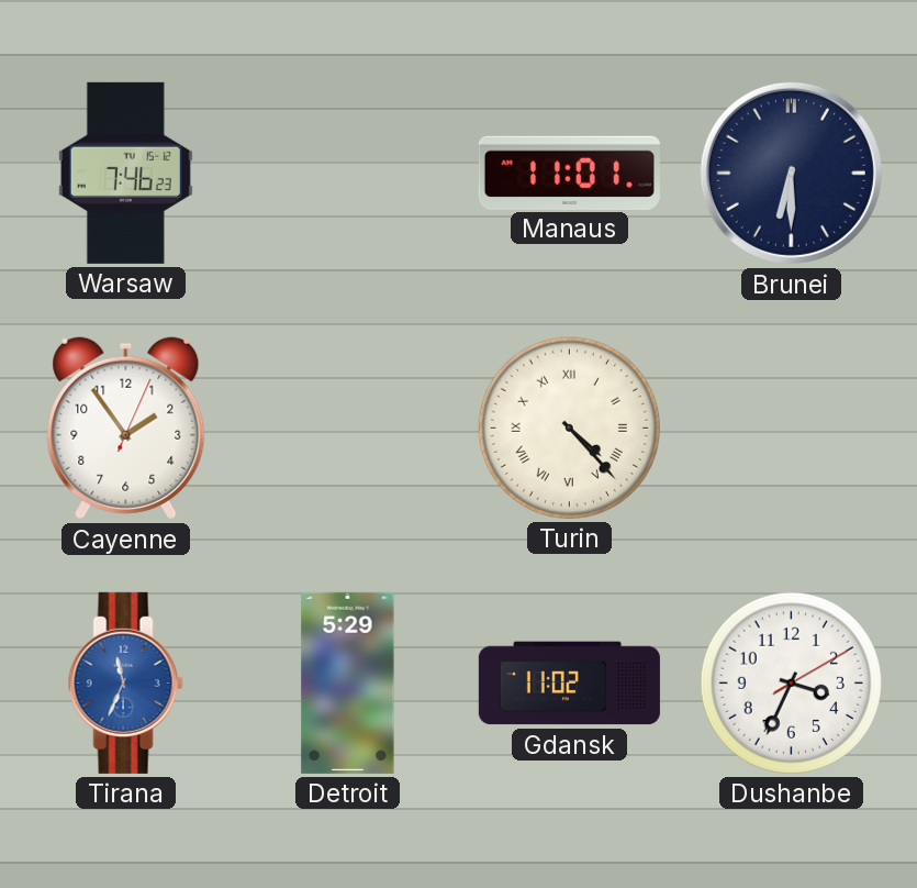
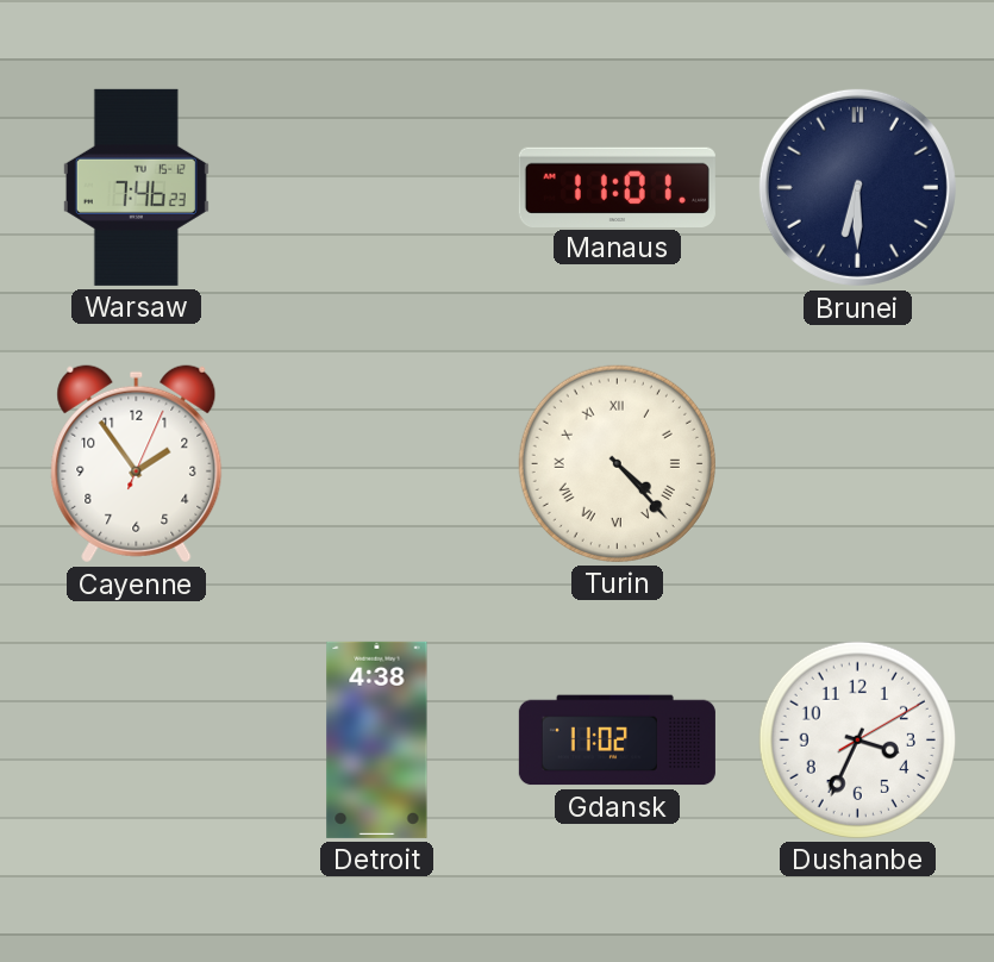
Tirana: 11:34 -> none
Detroit: 5:29 -> 4:38
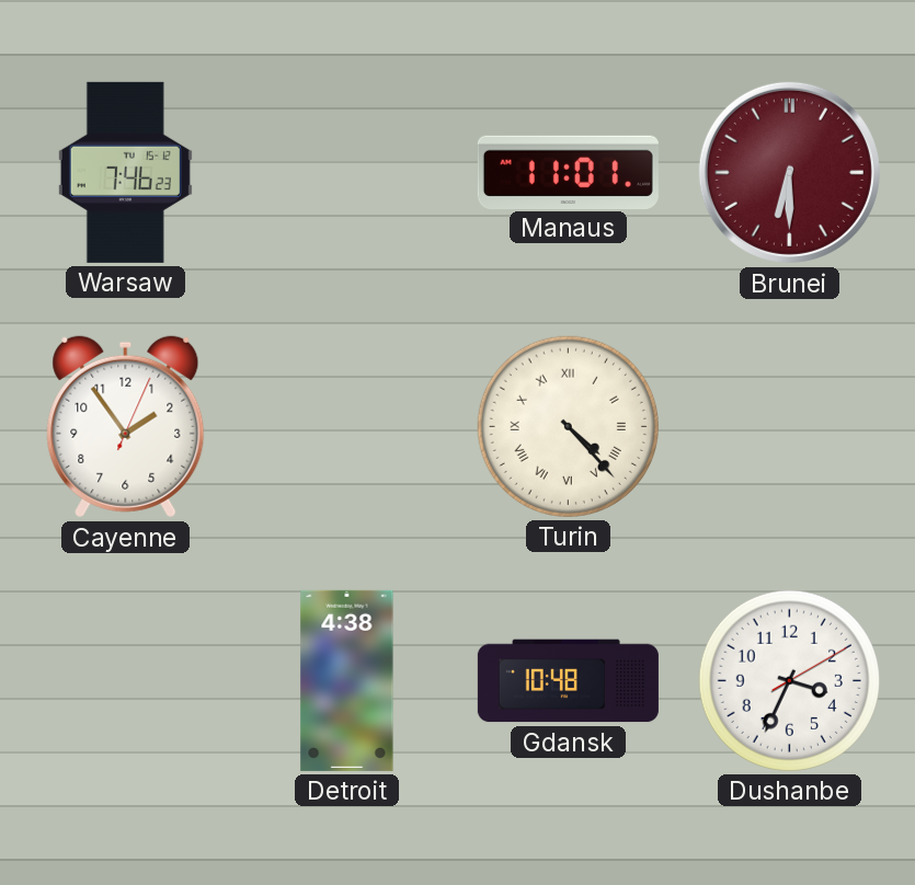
Brunei dial: navy -> burgundy
Gdansk: 11:02 -> 10:48
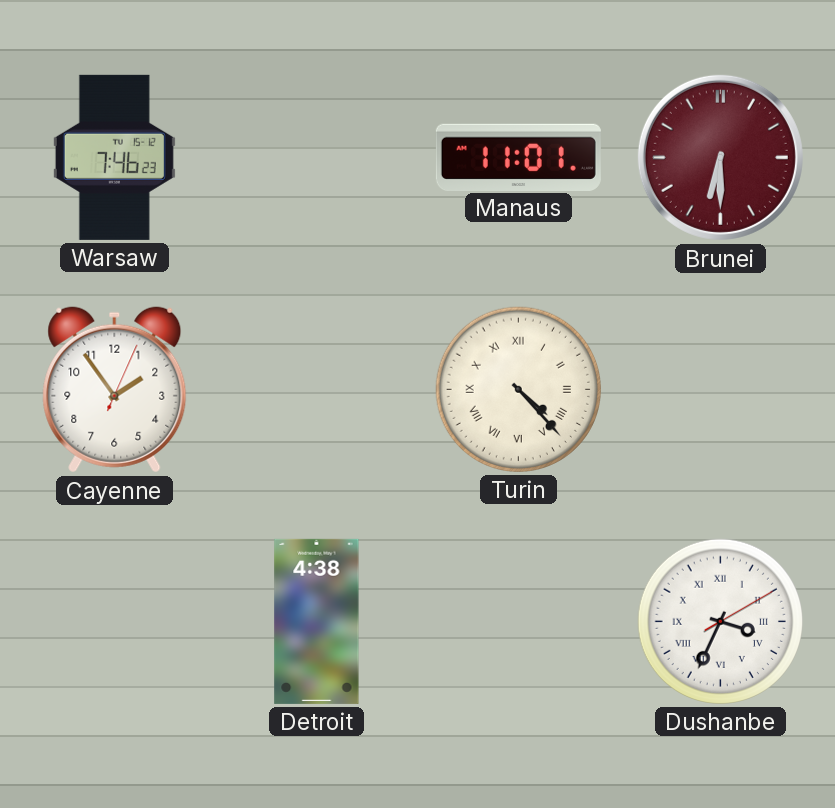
Gdansk: 10:48 -> none
Dushanbe numerals: Arabic -> Roman
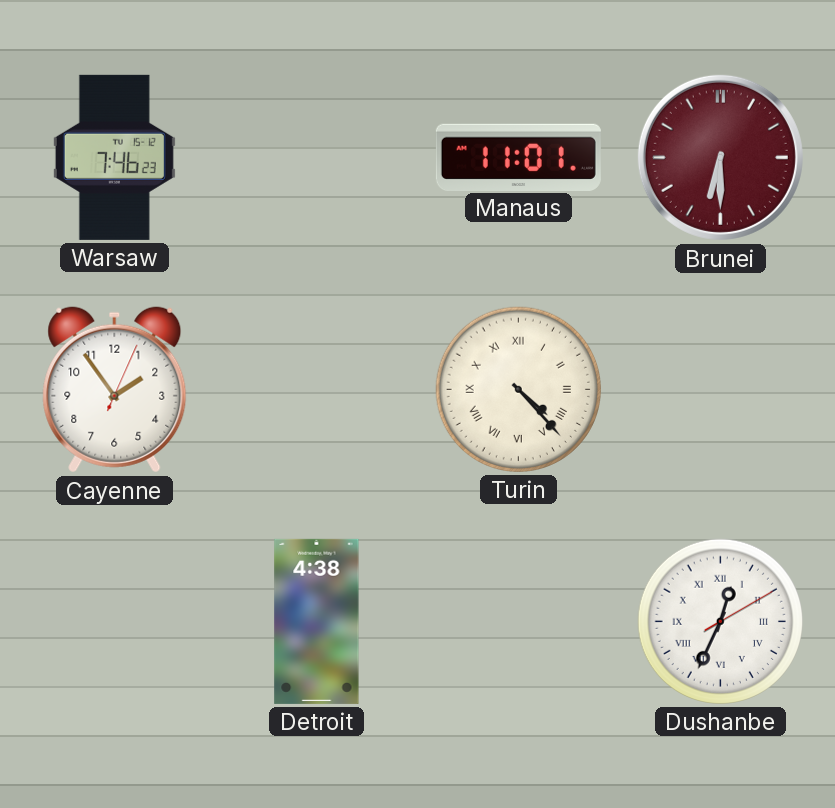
Dushanbe: 3:34 -> 12:34
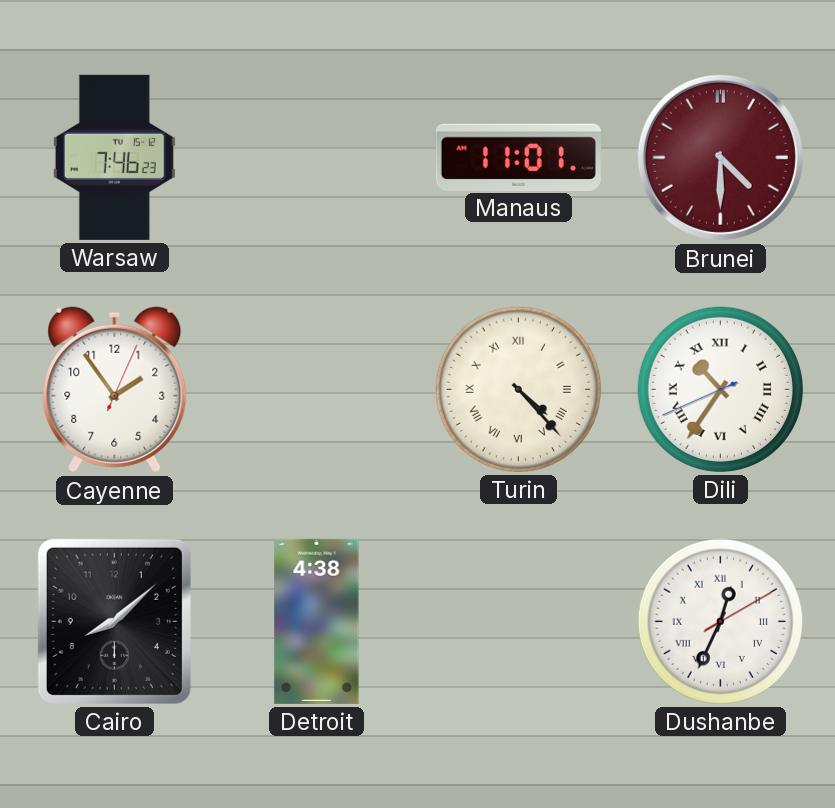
Brunei: 6:30 -> 4:30
Dili: none -> 10:35
Cairo: none -> 8:08
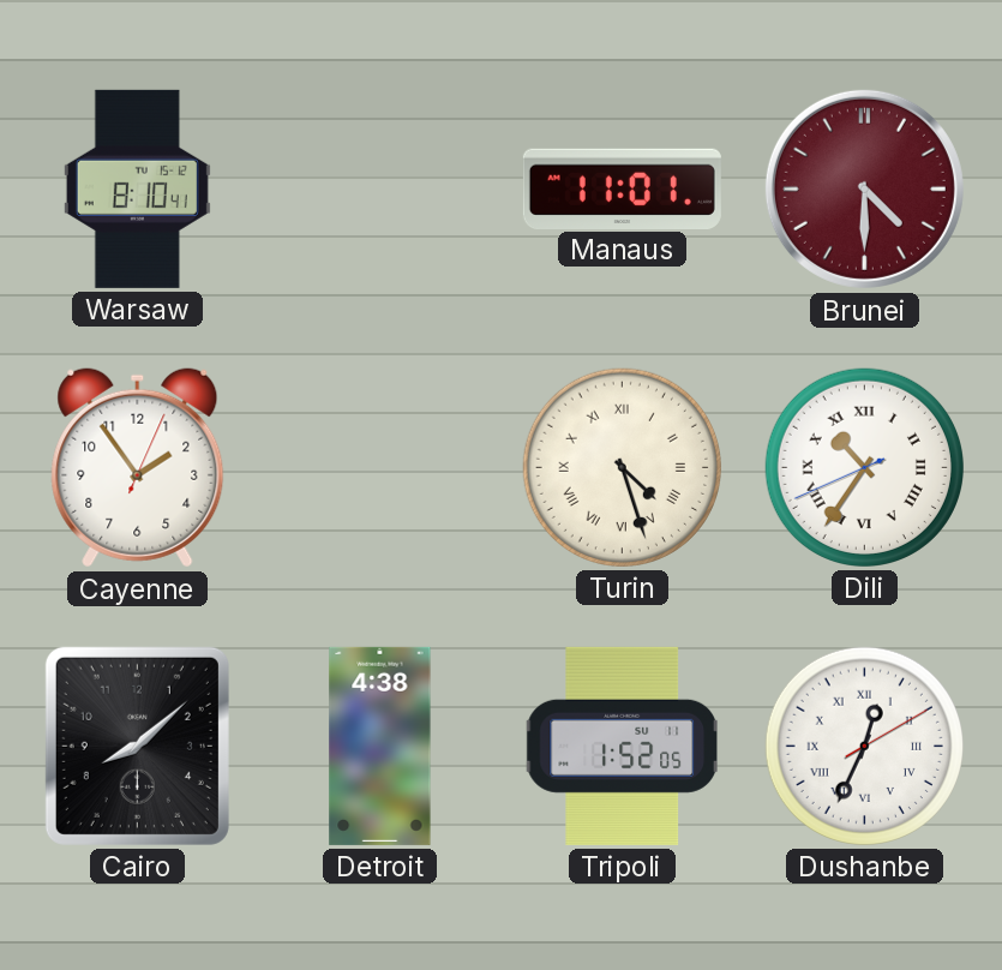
Warsaw: 7:46 -> 8:10
Turin: 4:23 -> 4:27
Tripoli: none -> 1:52
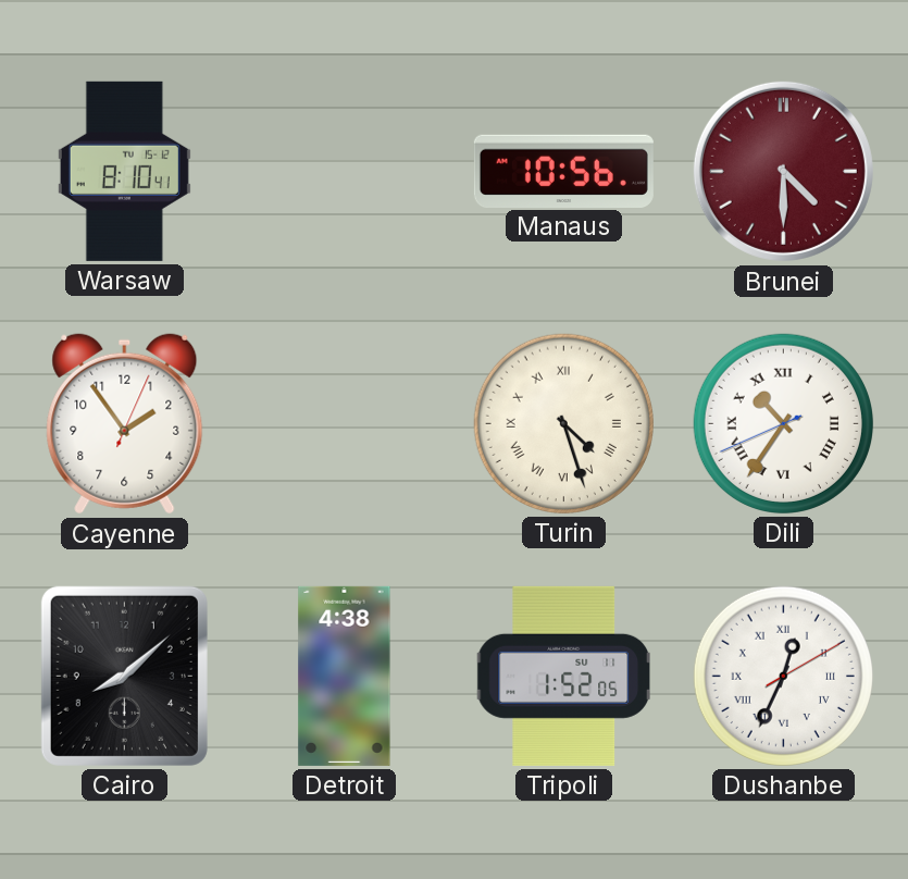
Manaus: 11:01 -> 10:56
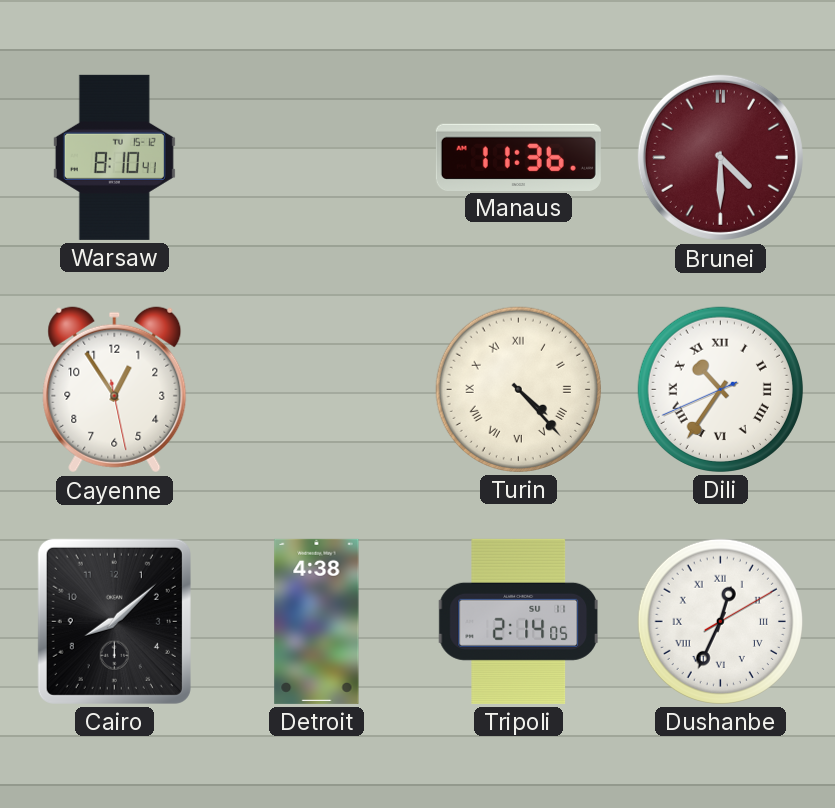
Manaus: 10:56 -> 11:36
Cayenne: 1:54 -> 12:54
Turin: 4:27 -> 4:23
Tripoli: 1:52 -> 2:14
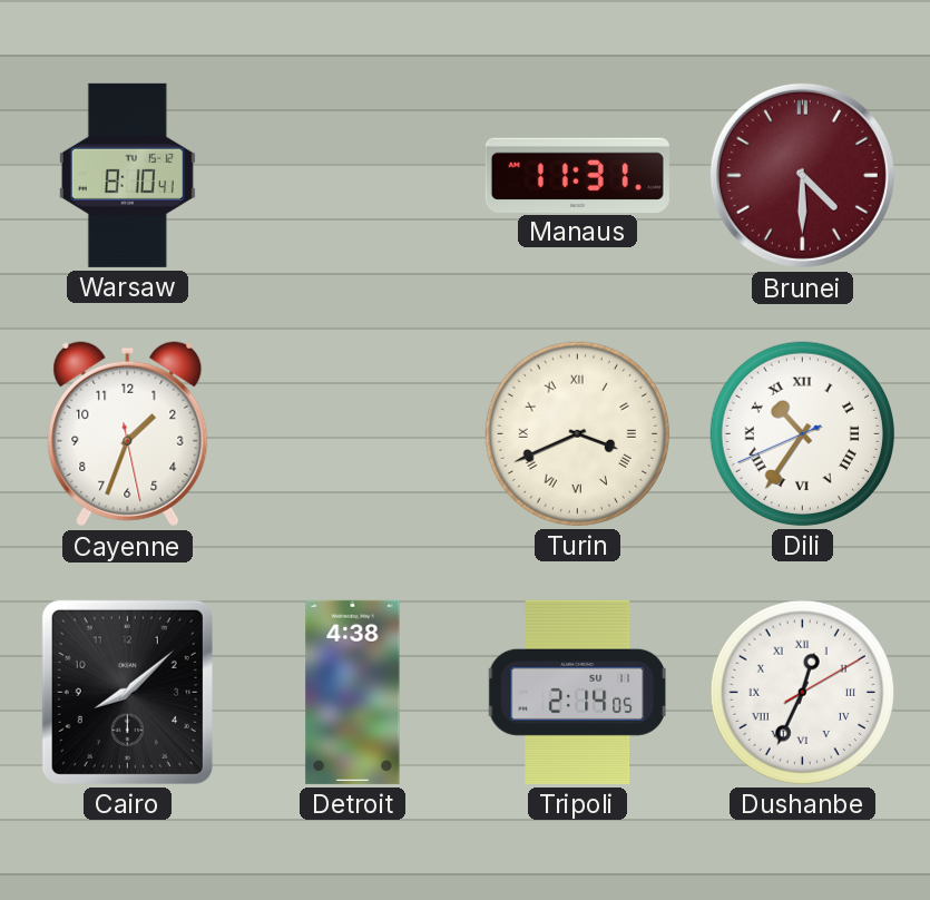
Manaus: 11:36 -> 11:31
Cayenne: 12:54 -> 1:33
Turin: 4:23 -> 3:41
